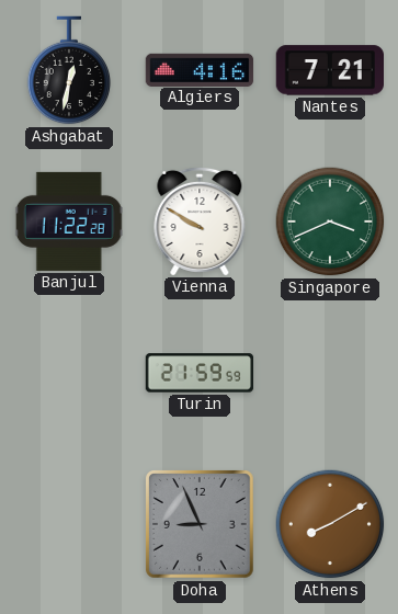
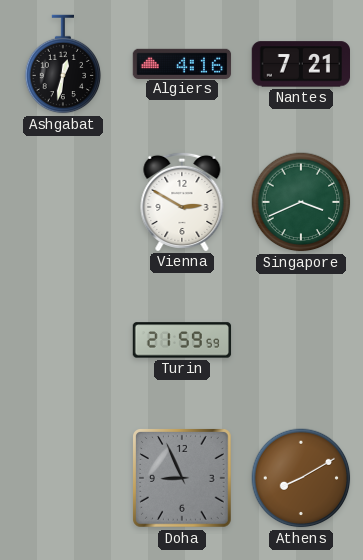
Banjul: 11:22 -> none
Vienna: 9:50 -> 2:50
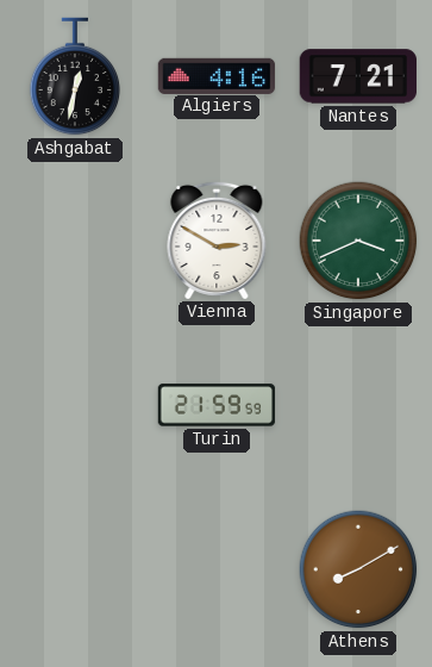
Doha: 8:56 -> none
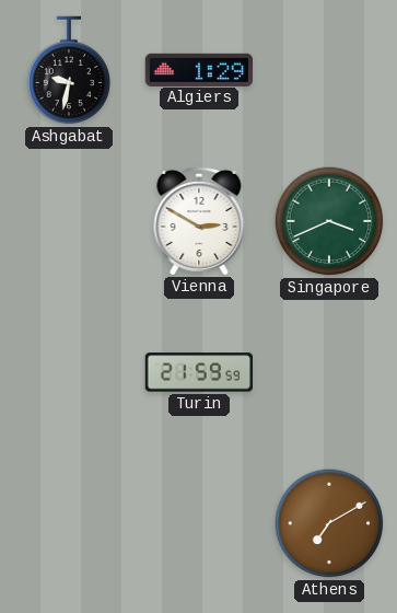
Ashgabat: 12:32 -> 9:32
Algiers: 4:16 -> 1:29
Nantes: 7:21 -> none
Athens: 8:10 -> 7:10
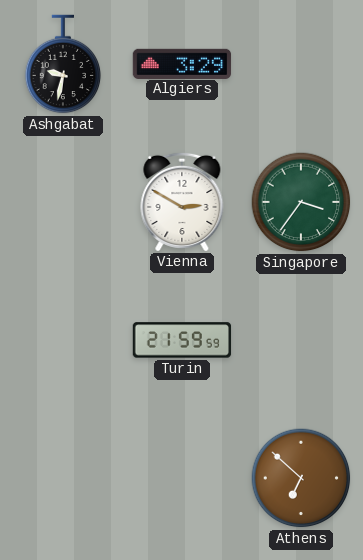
Algiers: 1:29 -> 3:29
Singapore: 3:41 -> 3:36
Athens: 7:10 -> 6:52
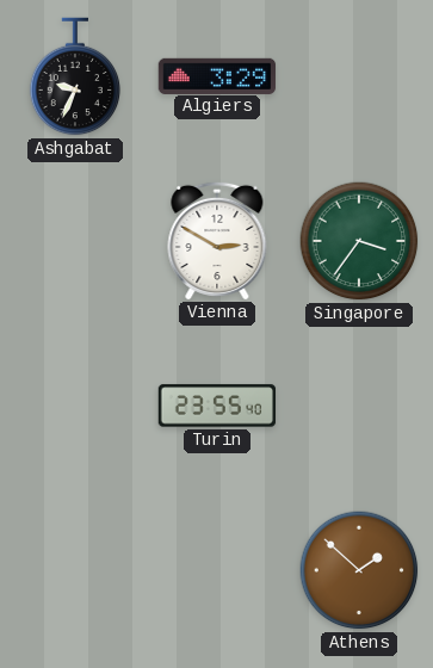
Ashgabat: 9:32 -> 9:34
Turin: 21:59 -> 23:55
Athens: 6:52 -> 1:52
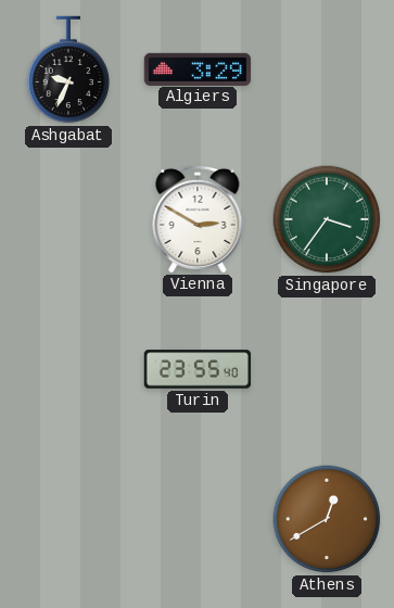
Athens: 1:52 -> 12:40
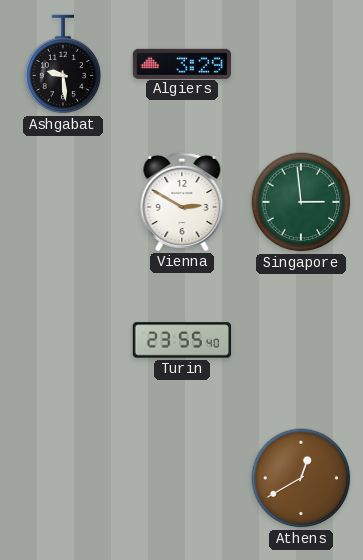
Ashgabat: 9:34 -> 9:29
Singapore: 3:36 -> 2:59
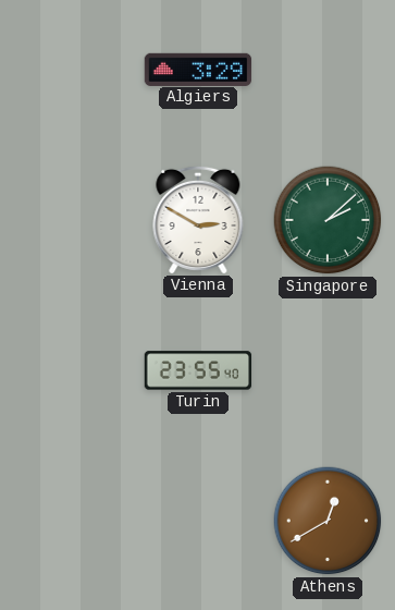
Ashgabat: 9:29 -> none
Singapore: 2:59 -> 2:08
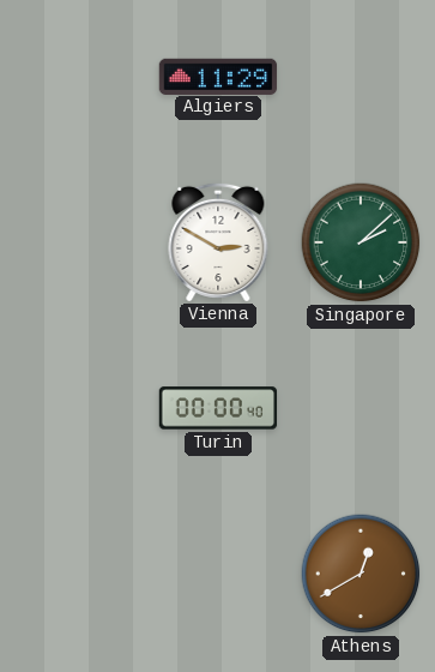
Algiers: 3:29 -> 11:29
Turin: 23:55 -> 00:00
